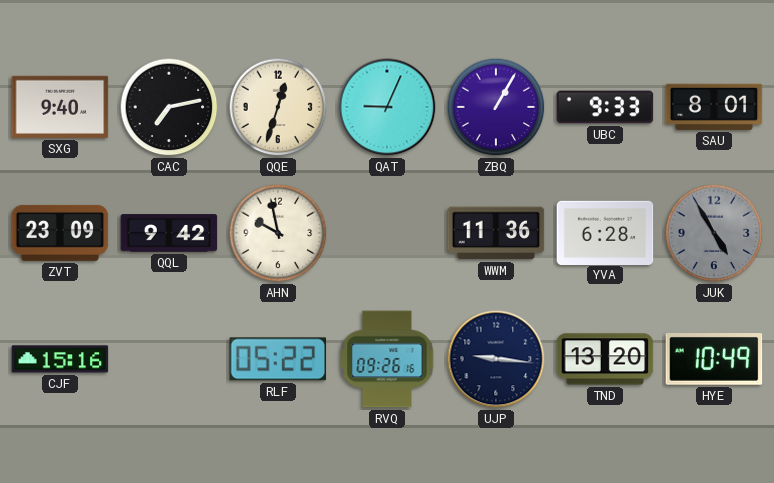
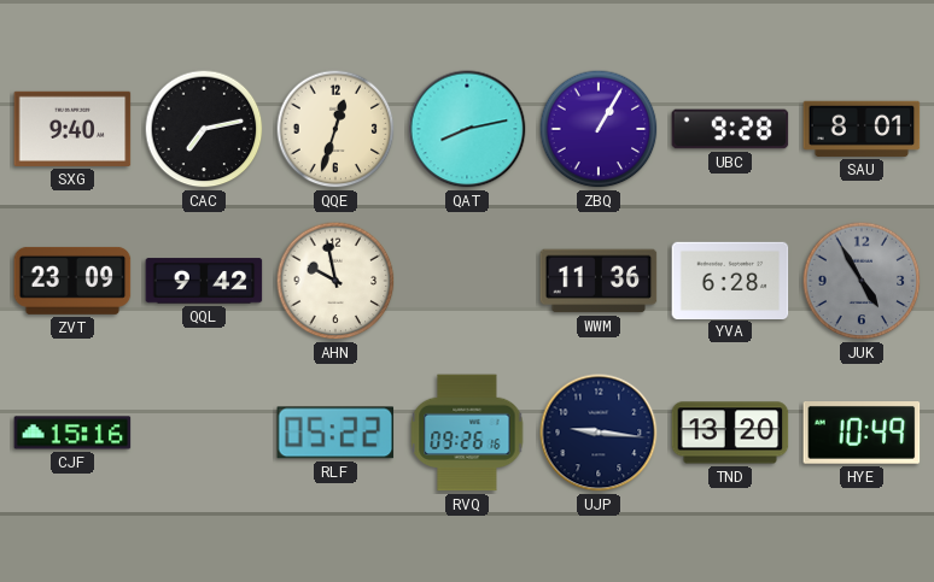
QAT: 9:04 -> 8:13
UBC: 9:33 -> 9:28
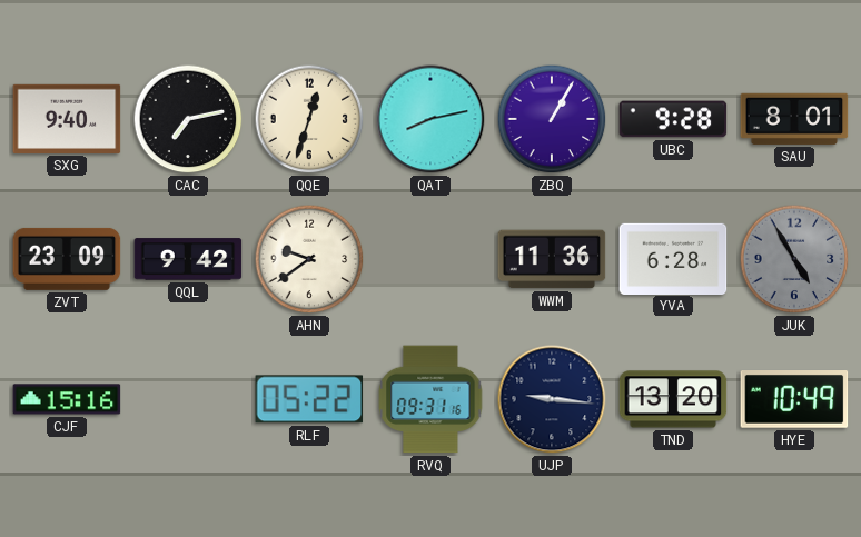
AHN: 9:58 -> 9:39
RVQ: 09:26 -> 09:31
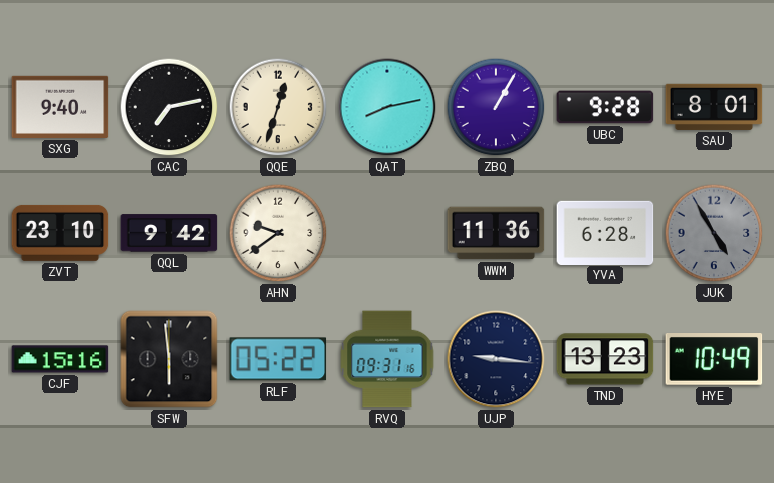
ZVT: 23:09 -> 23:10
SFW: none -> 5:59
TND: 13:20 -> 13:23
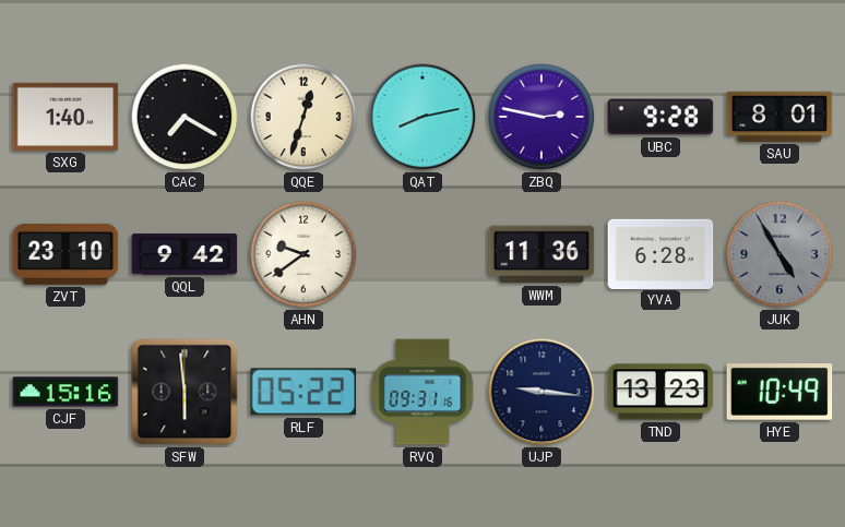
SXG: 9:40 -> 1:40
CAC: 7:13 -> 7:20
ZBQ: 1:05 -> 2:47
